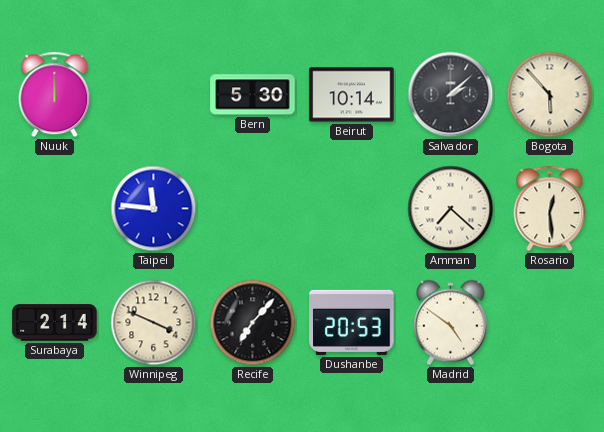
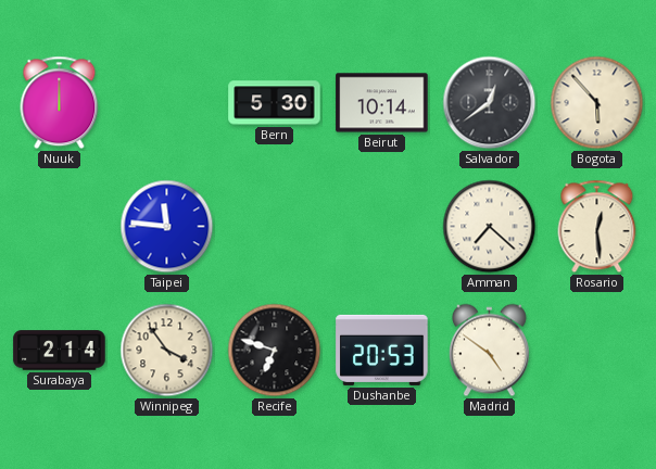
Salvador: 2:08 -> 12:39
Winnipeg: 3:49 -> 3:54
Recife: 7:07 -> 6:48
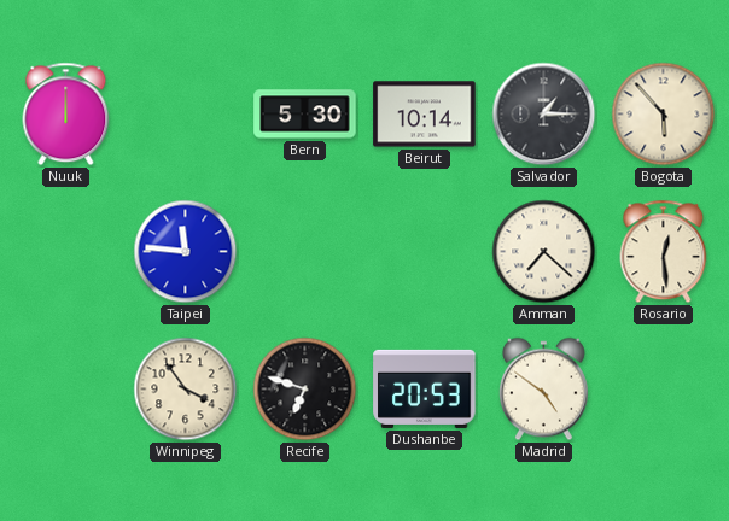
Salvador: 12:39 -> 1:15
Surabaya: 2:14 -> none
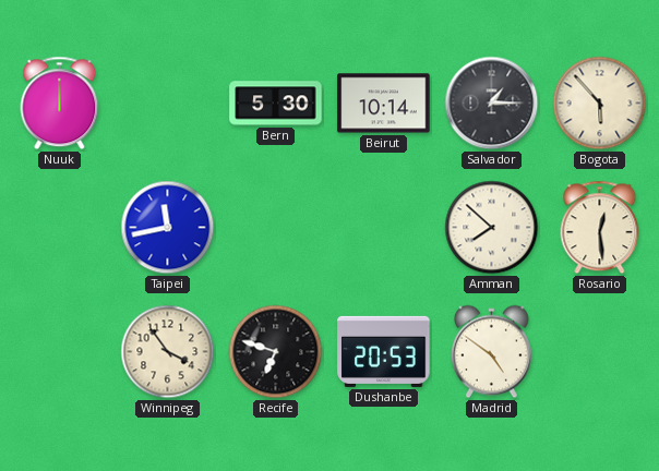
Taipei: 11:46 -> 11:43
Amman: 7:22 -> 7:52
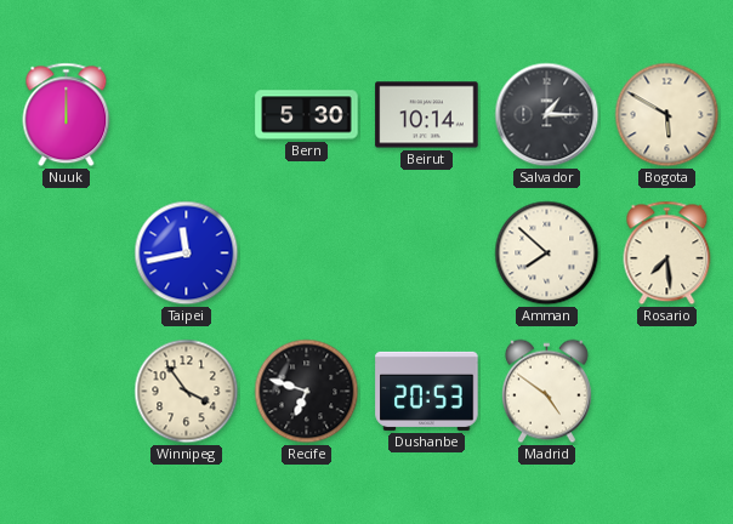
Bogota: 5:53 -> 5:50
Rosario: 12:29 -> 7:29
